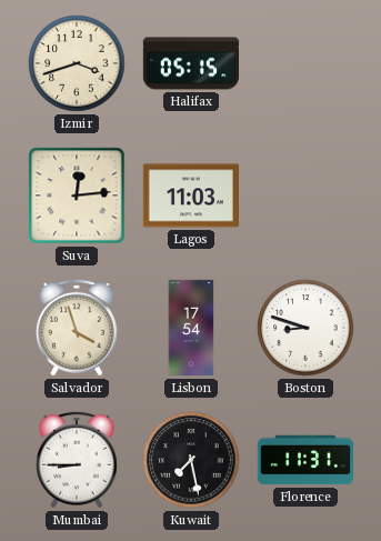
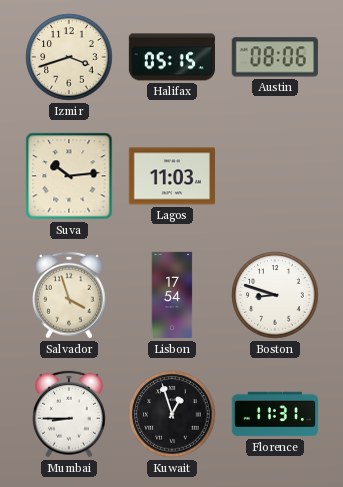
Austin: none -> 08:06
Suva: 12:14 -> 10:14
Kuwait: 7:28 -> 12:57
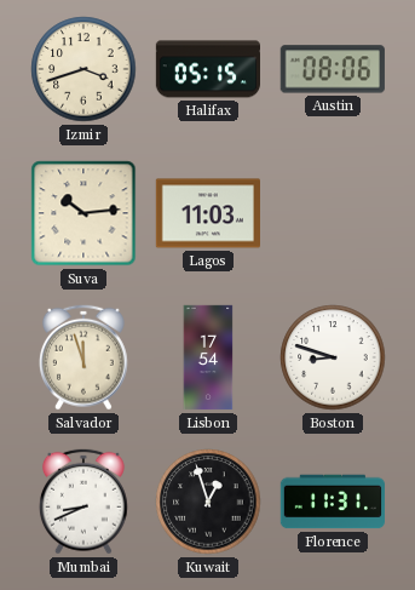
Salvador: 3:57 -> 11:57
Mumbai: 8:45 -> 8:41
